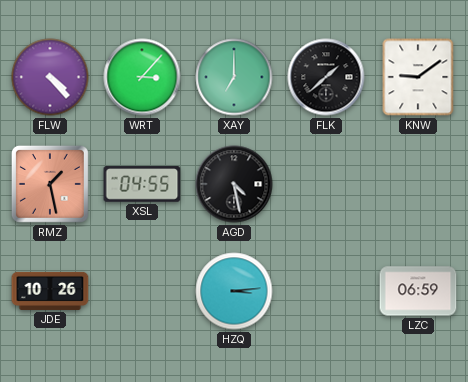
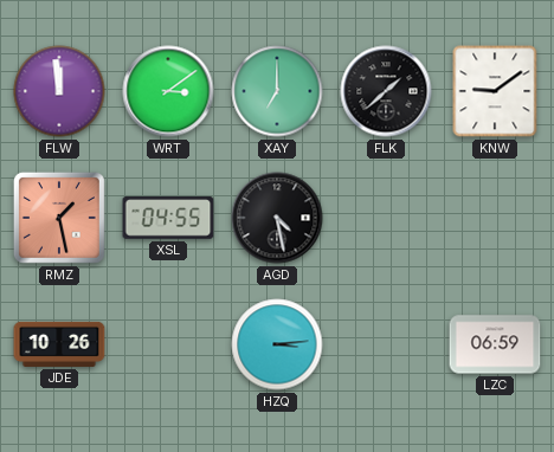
FLW: 4:23 -> 11:59
WRT: 3:07 -> 3:09
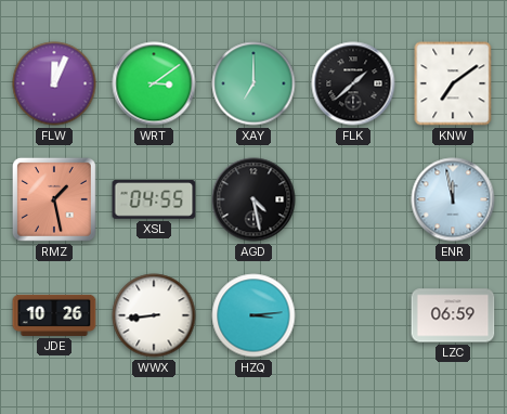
FLW: 11:59 -> 12:04
KNW: 9:09 -> 7:09
ENR: none -> 11:58
WWX: none -> 8:44
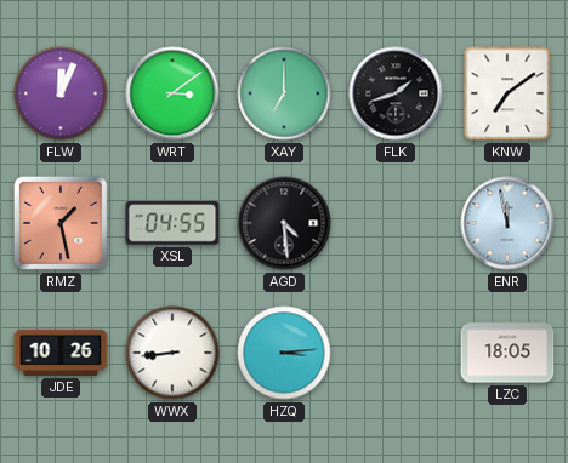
FLK: 1:38 -> 1:42
AGD: 4:28 -> 4:29
LZC: 06:59 -> 18:05
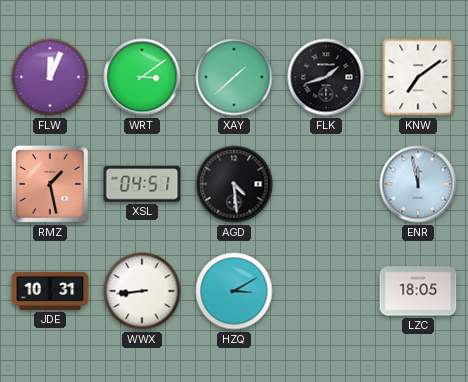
XAY: 7:00 -> 1:38
XSL: 04:55 -> 04:51
JDE: 10:26 -> 10:31
HZQ: 3:14 -> 3:10
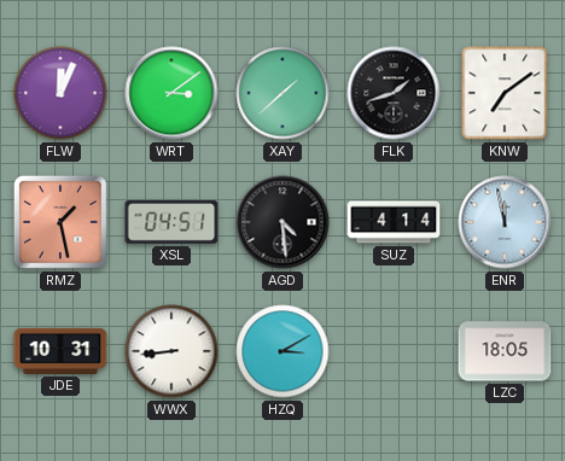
SUZ: none -> 4:14
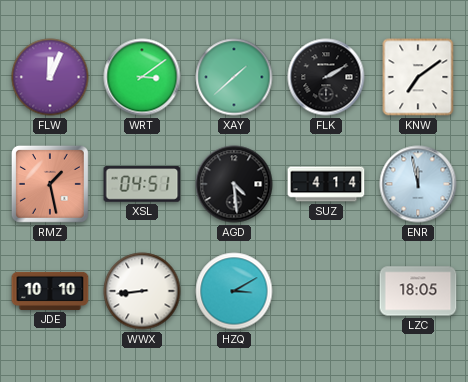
FLK: 1:42 -> 2:10
JDE: 10:31 -> 10:10
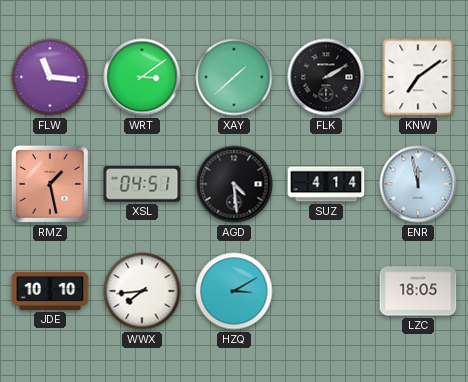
FLW: 12:04 -> 11:16
WWX: 8:44 -> 7:44
